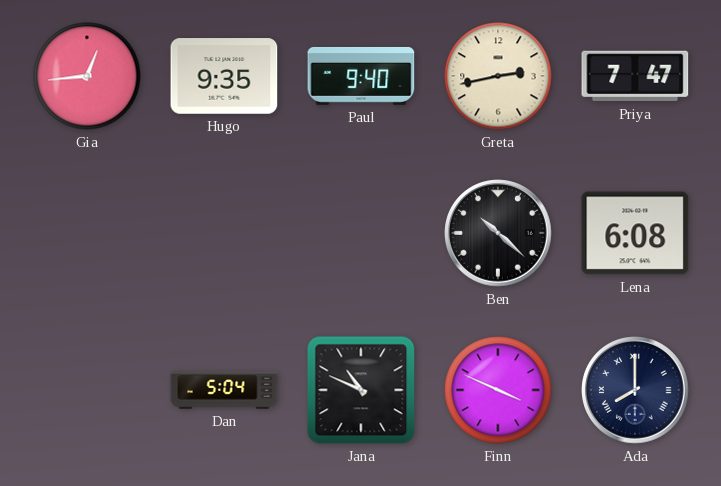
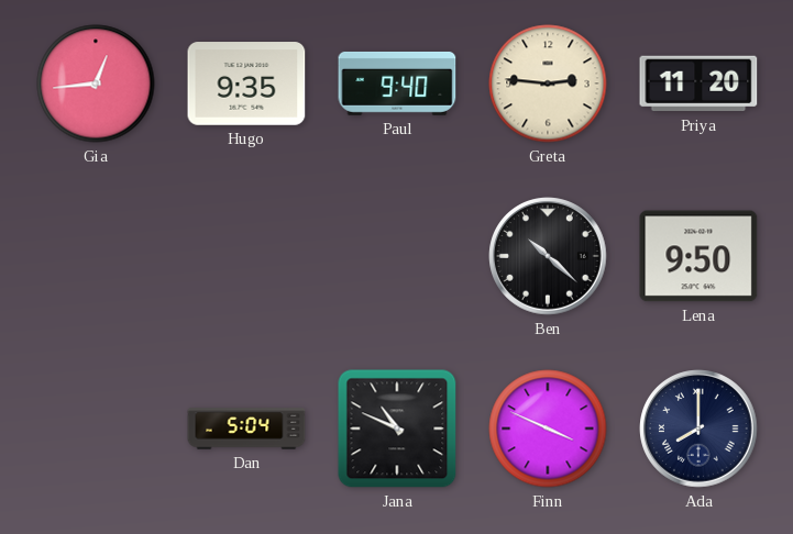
Greta: 2:43 -> 2:46
Priya: 7:47 -> 11:20
Lena: 6:08 -> 9:50
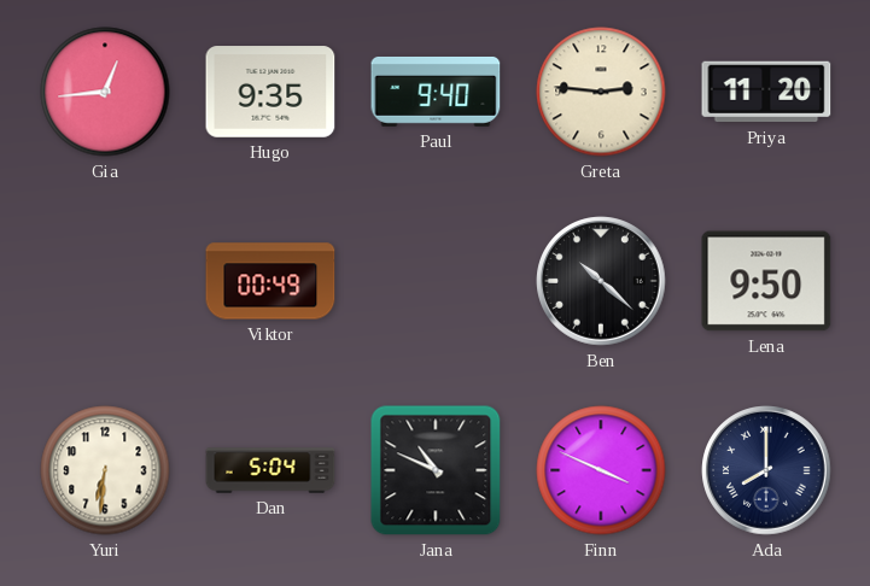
Viktor: none -> 00:49
Yuri: none -> 6:31
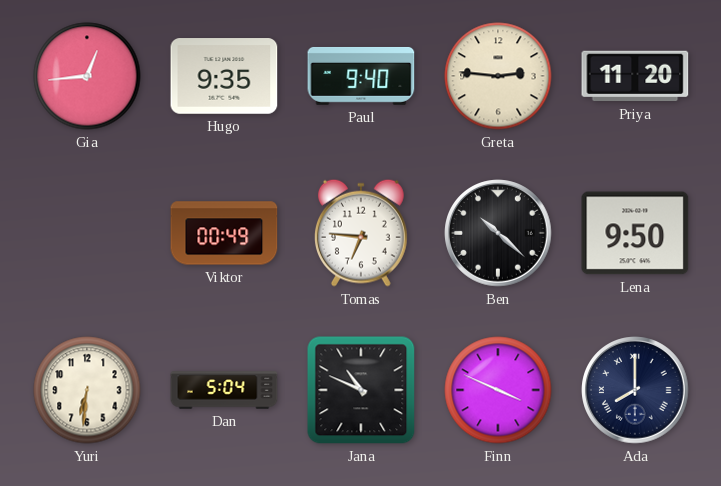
Tomas: none -> 6:46
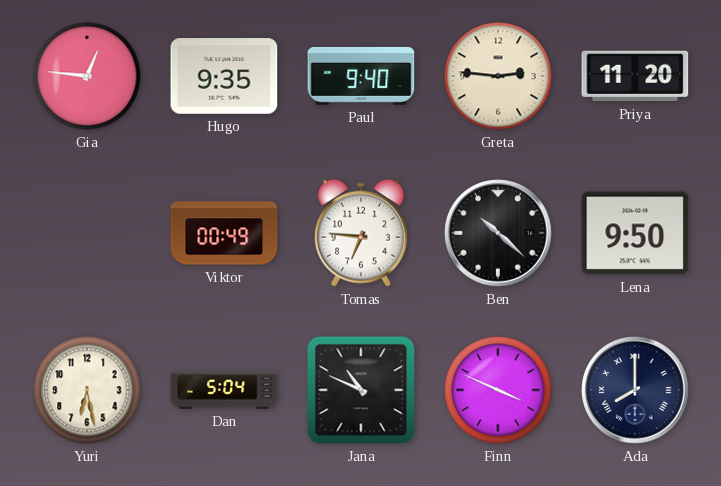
Gia: 12:44 -> 12:46
Yuri: 6:31 -> 6:28
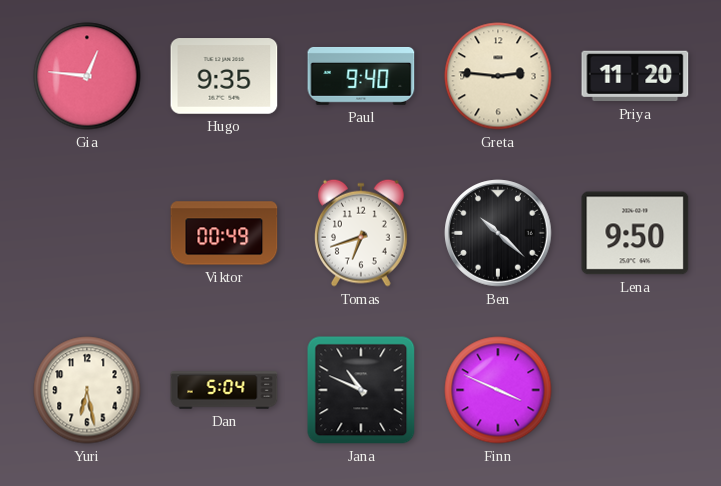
Tomas: 6:46 -> 6:42
Ada: 8:00 -> none
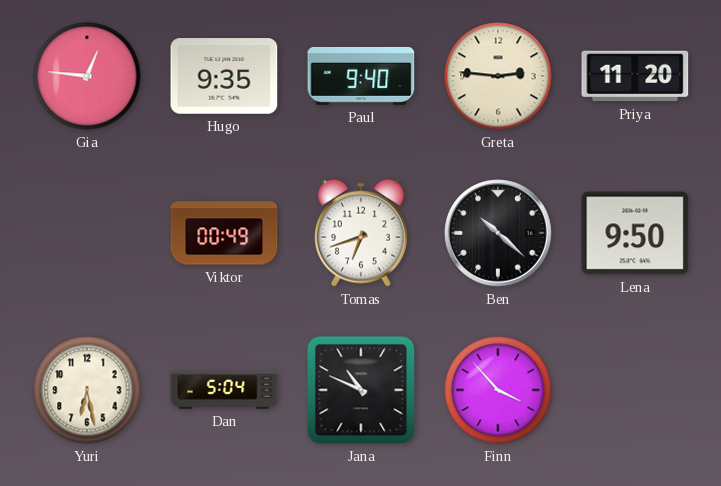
Finn: 3:49 -> 3:53
